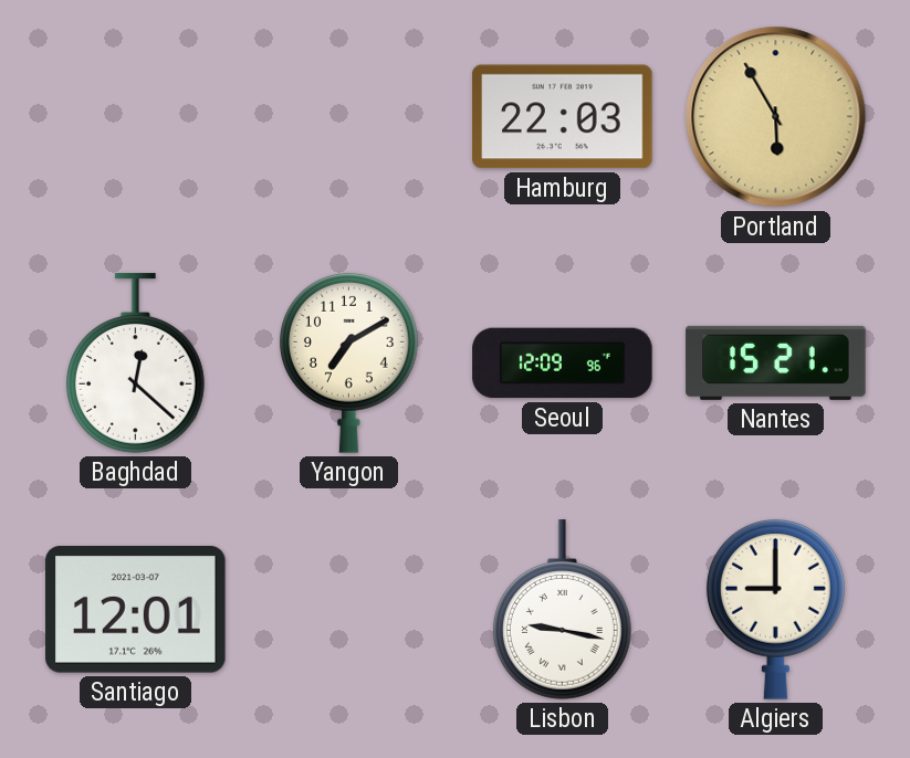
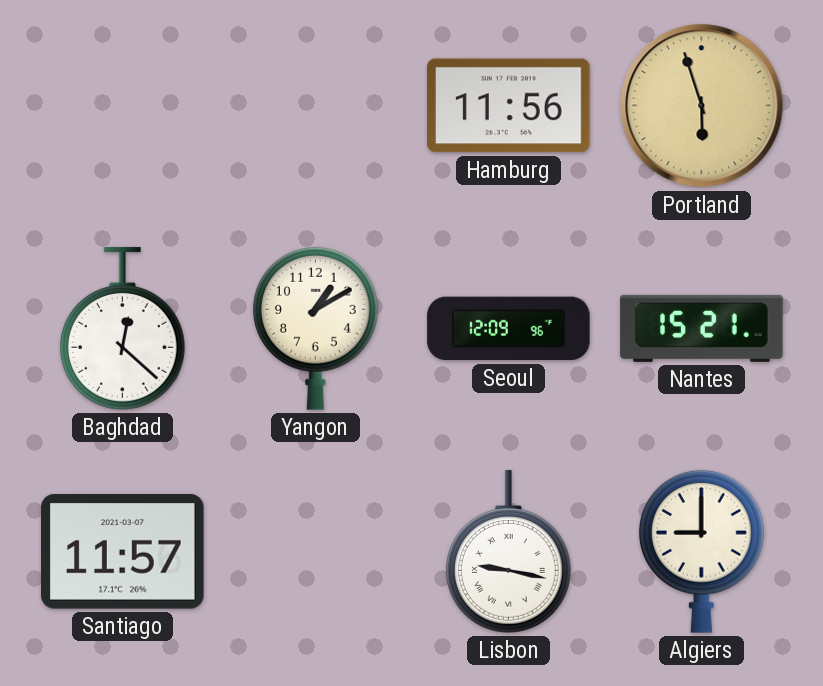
Hamburg: 22:03 -> 11:56
Portland: 5:55 -> 5:57
Yangon: 7:10 -> 1:10
Santiago: 12:01 -> 11:57
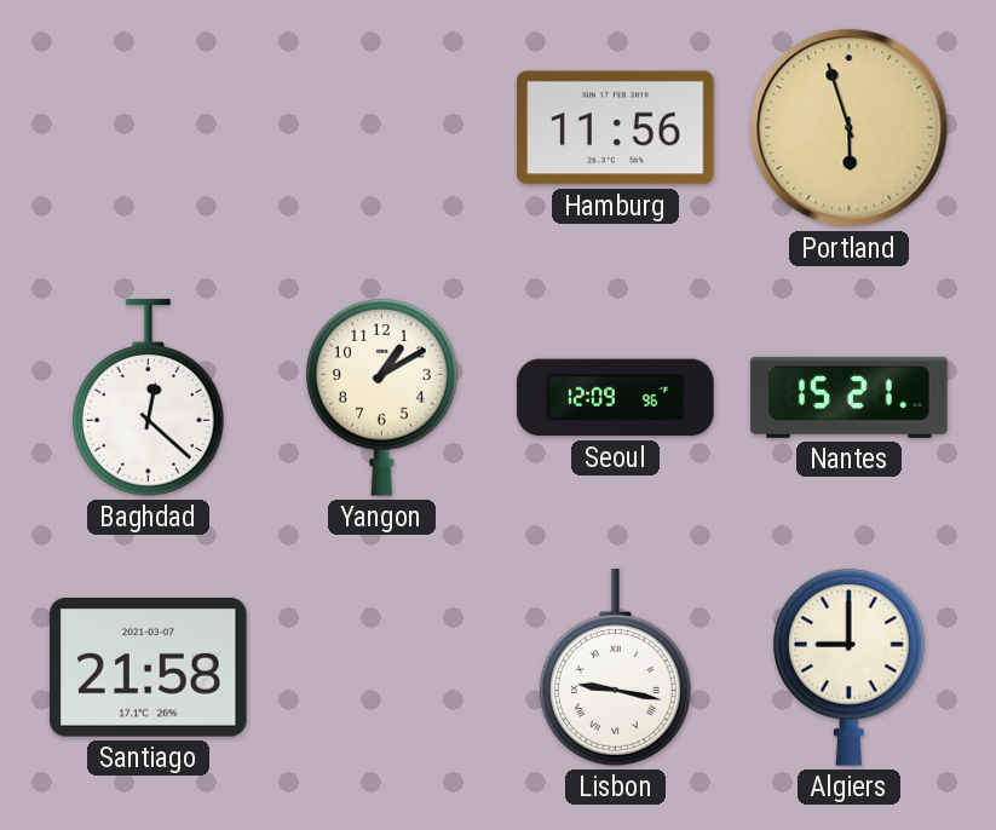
Santiago: 11:57 -> 21:58
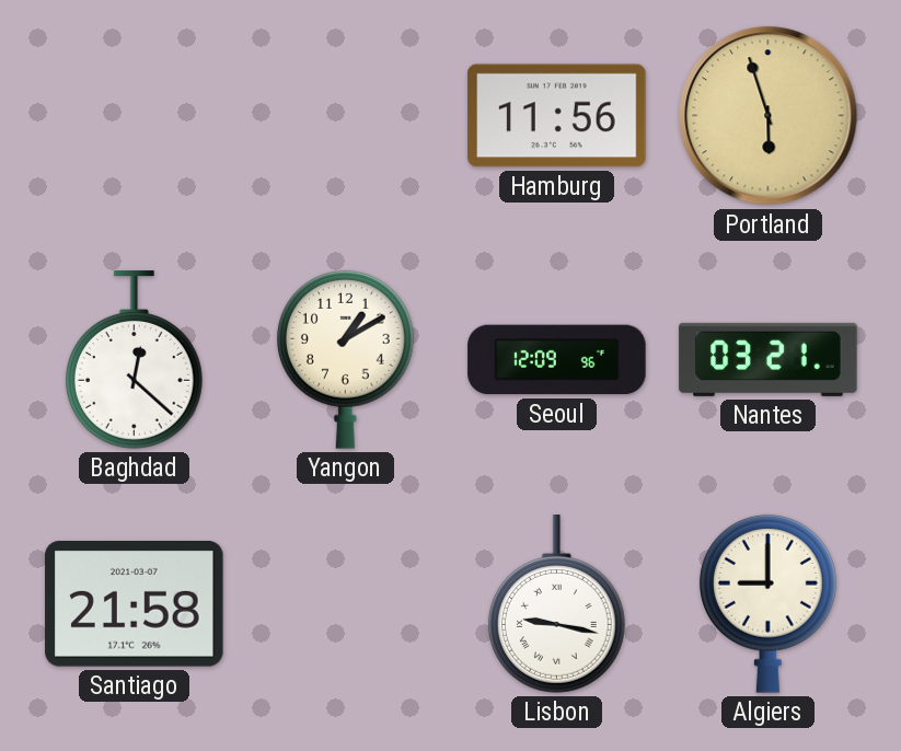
Nantes: 15:21 -> 03:21
